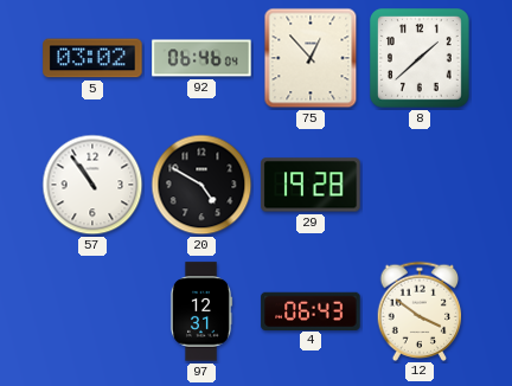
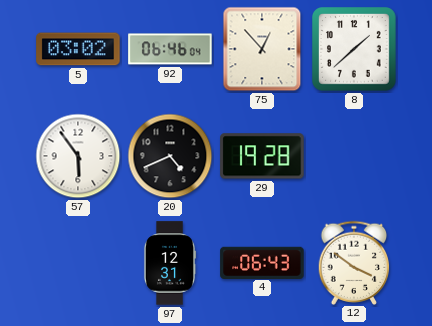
57: 10:54 -> 5:54
20: 4:50 -> 4:41
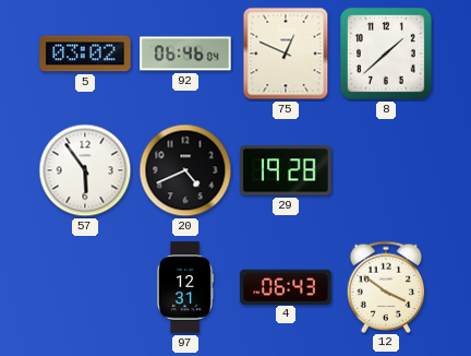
75: 12:53 -> 12:49
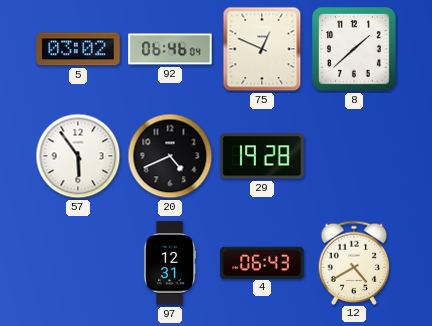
12: 3:51 -> 4:40
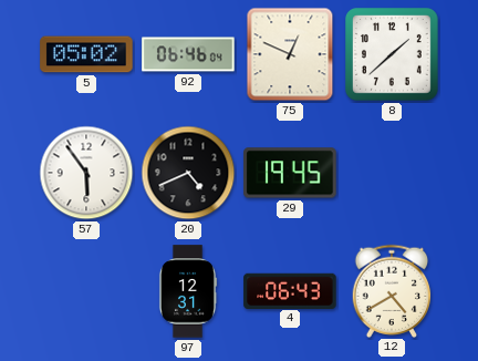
5: 03:02 -> 05:02
29: 19:28 -> 19:45
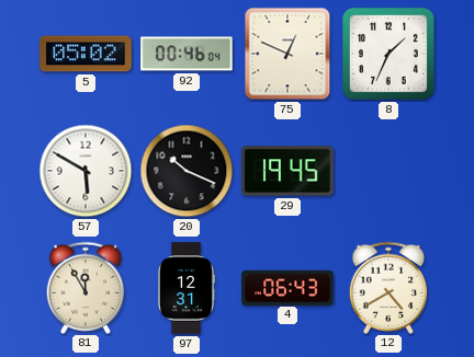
92: 06:46 -> 00:46
8: 1:38 -> 1:34
57: 5:54 -> 5:50
20: 4:41 -> 10:19
81: none -> 11:55
